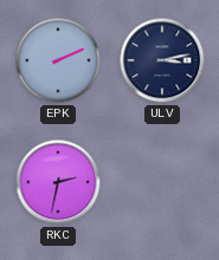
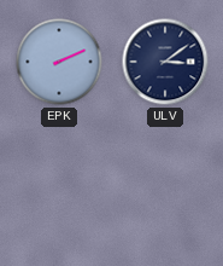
ULV: 3:13 -> 3:09
RKC: 2:32 -> none
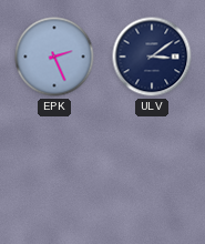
EPK: 2:11 -> 2:26
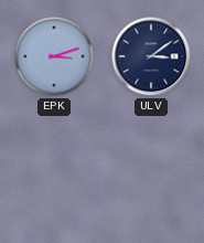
EPK: 2:26 -> 3:12
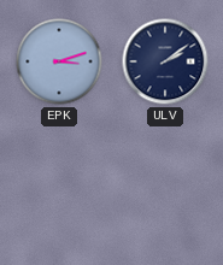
ULV: 3:09 -> 2:09
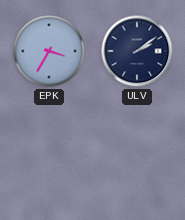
EPK: 3:12 -> 3:35
